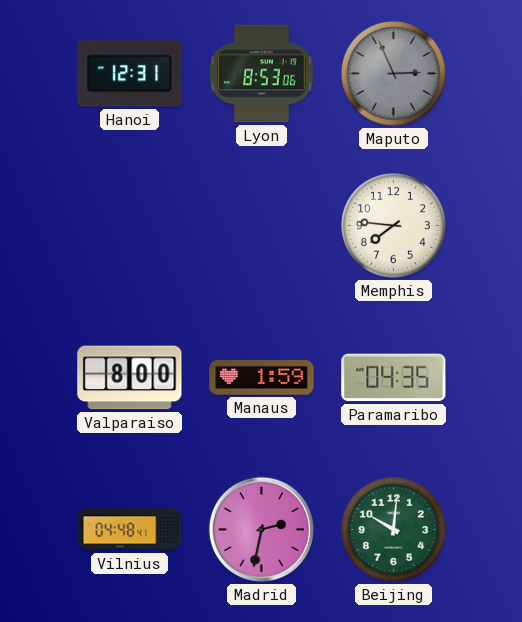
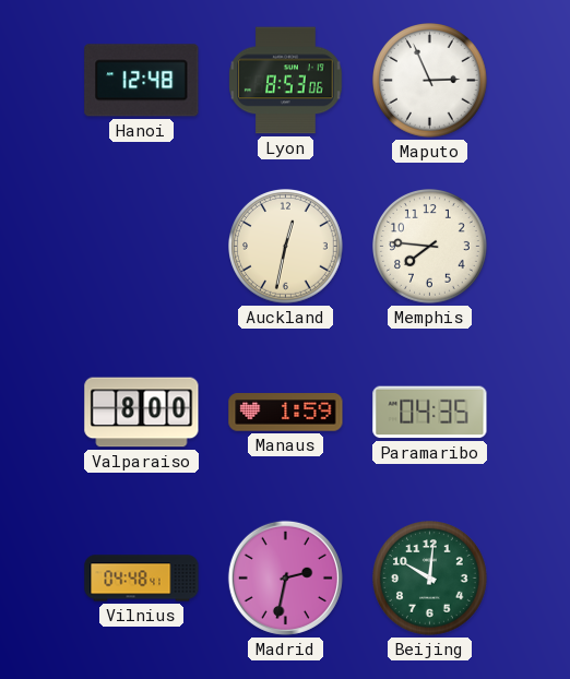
Hanoi: 12:31 -> 12:48
Maputo dial: grey -> white
Auckland: none -> 12:32
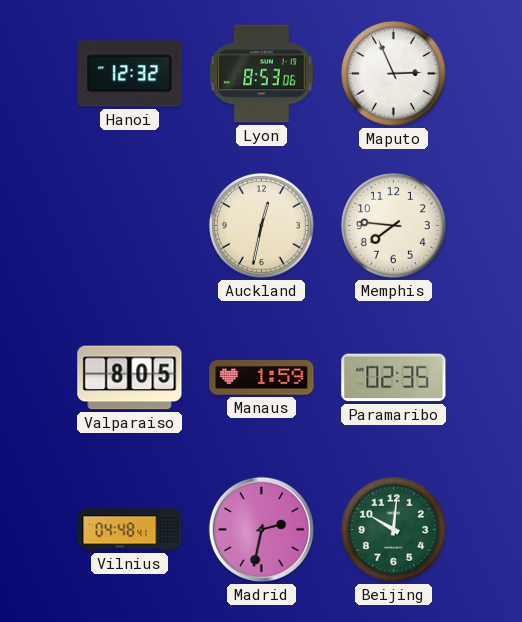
Hanoi: 12:48 -> 12:32
Valparaiso: 8:00 -> 8:05
Paramaribo: 04:35 -> 02:35
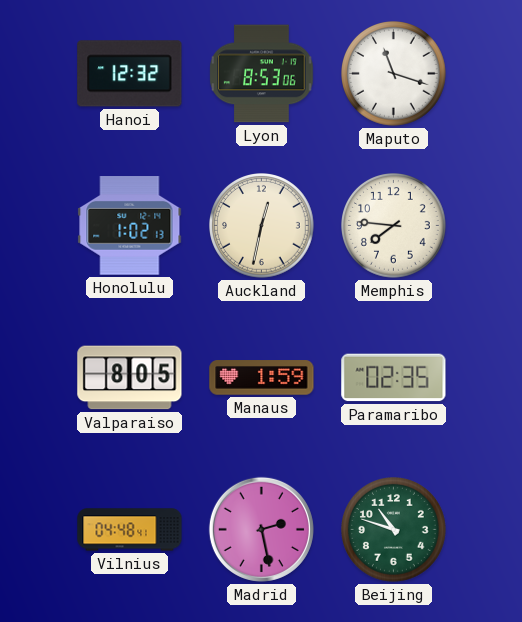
Maputo: 2:56 -> 11:18
Honolulu: none -> 1:02
Madrid: 2:32 -> 2:28
Beijing: 10:01 -> 10:48
